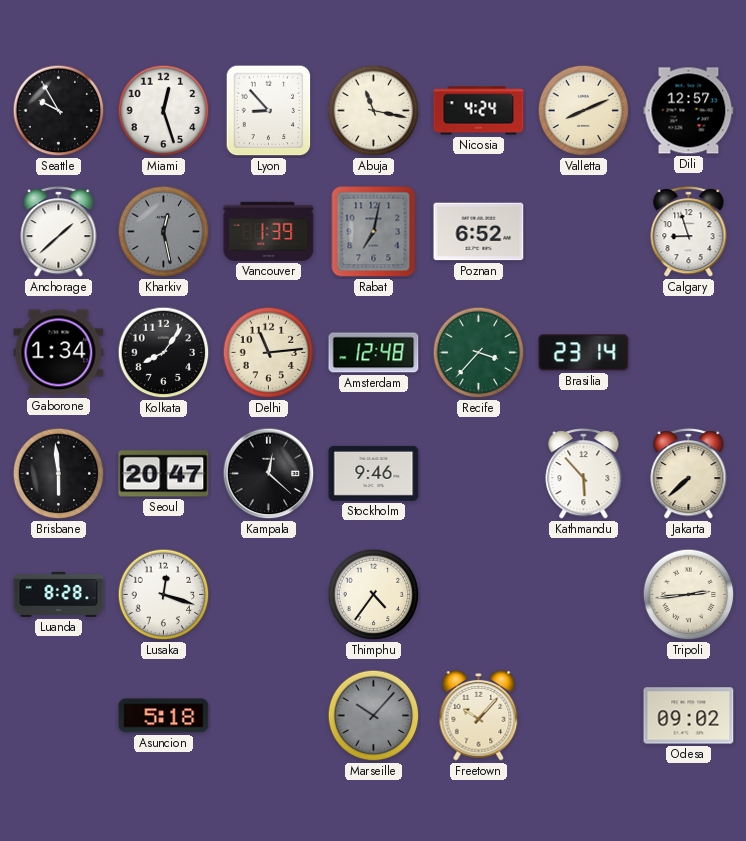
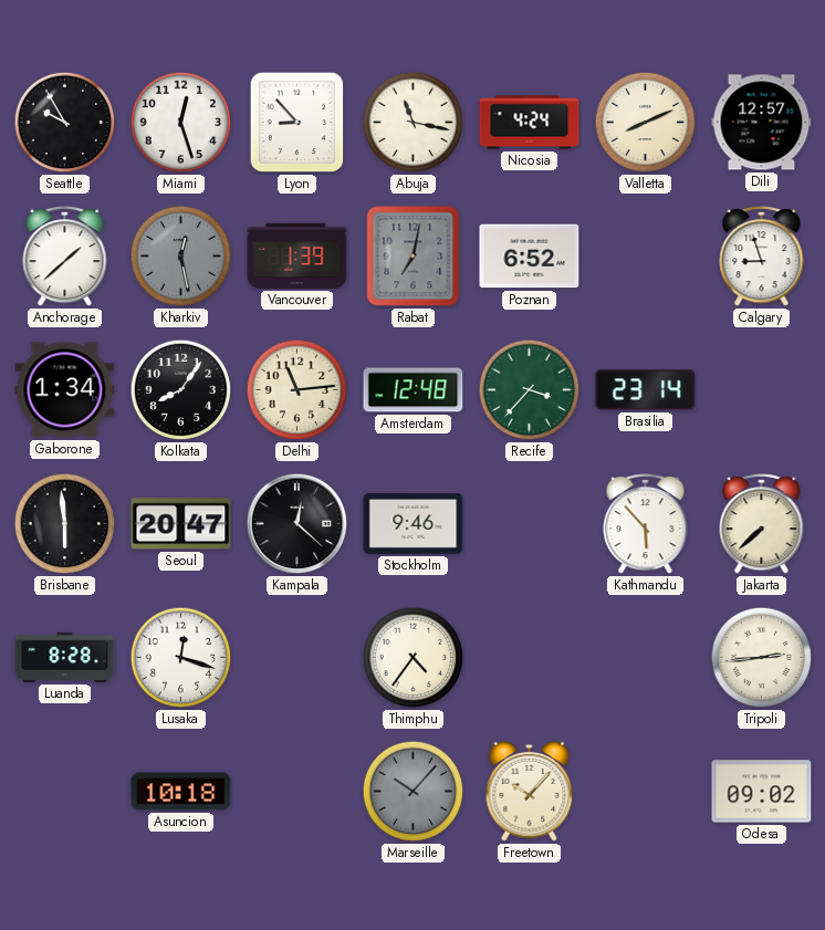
Asuncion: 5:18 -> 10:18
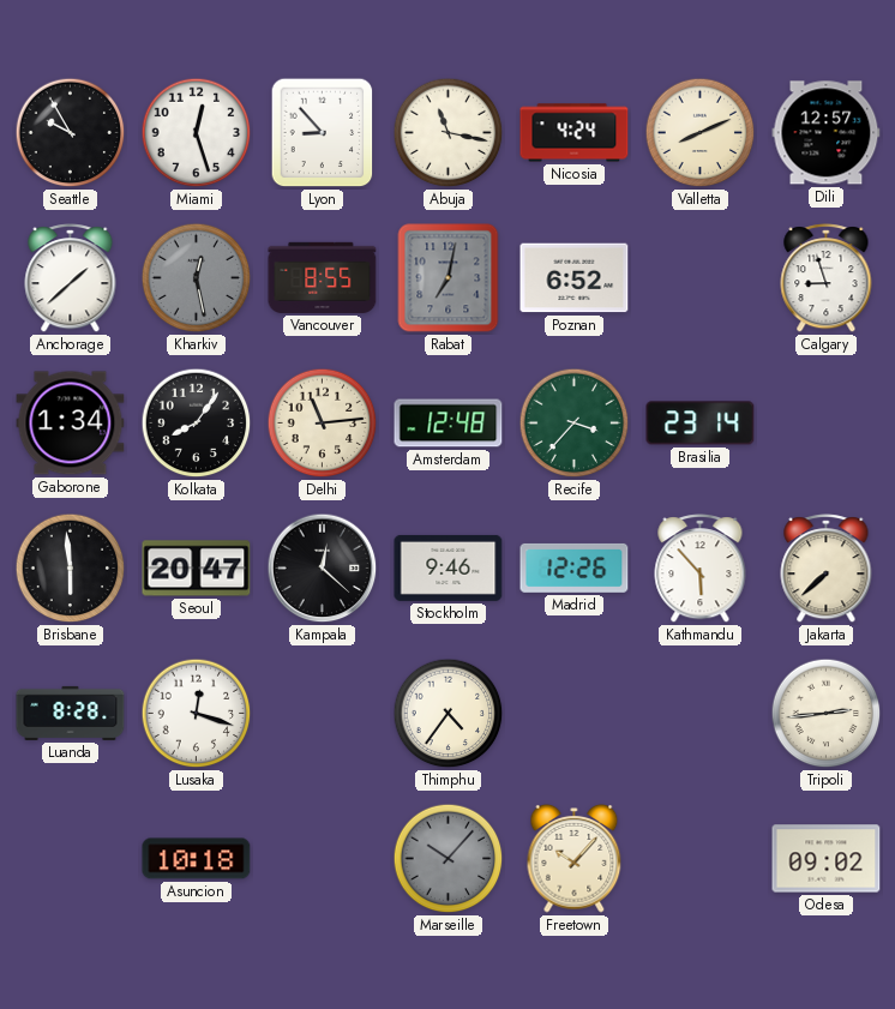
Vancouver: 1:39 -> 8:55
Madrid: none -> 12:26
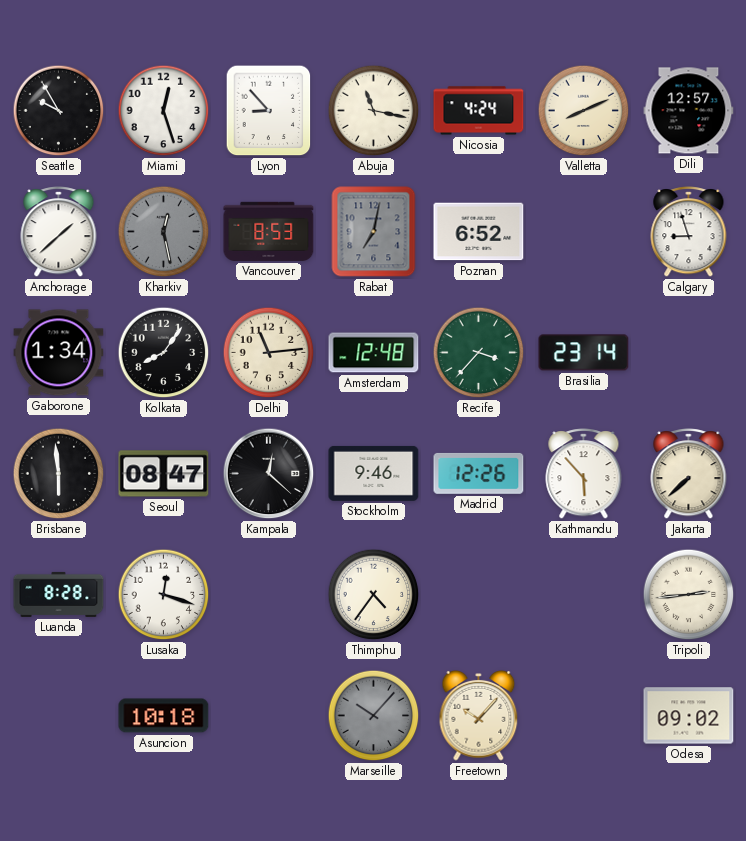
Vancouver: 8:55 -> 8:53
Seoul: 20:47 -> 08:47
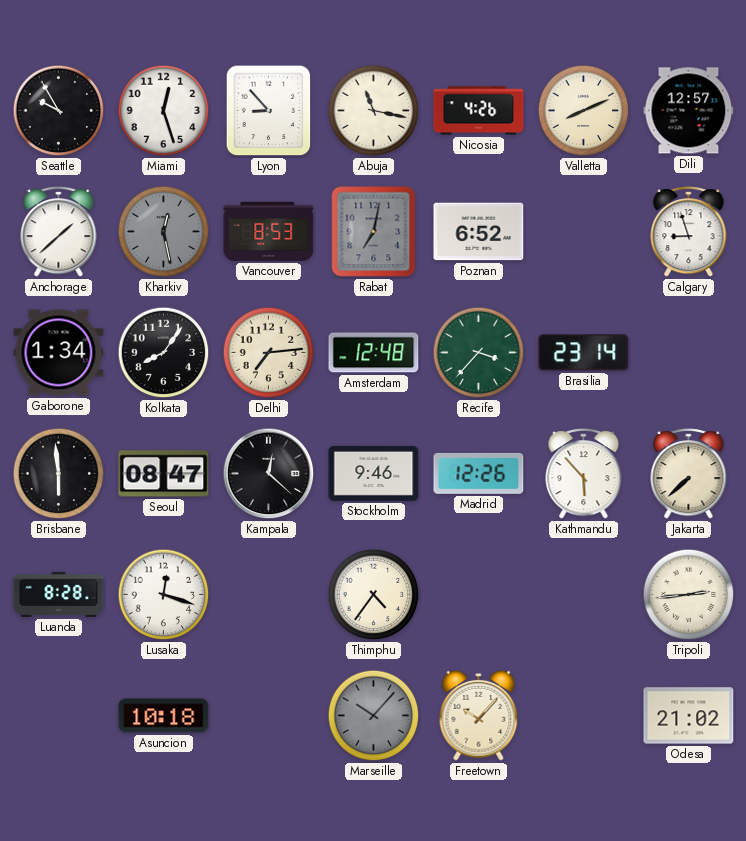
Nicosia: 4:24 -> 4:26
Delhi: 11:14 -> 7:14
Odesa: 09:02 -> 21:02
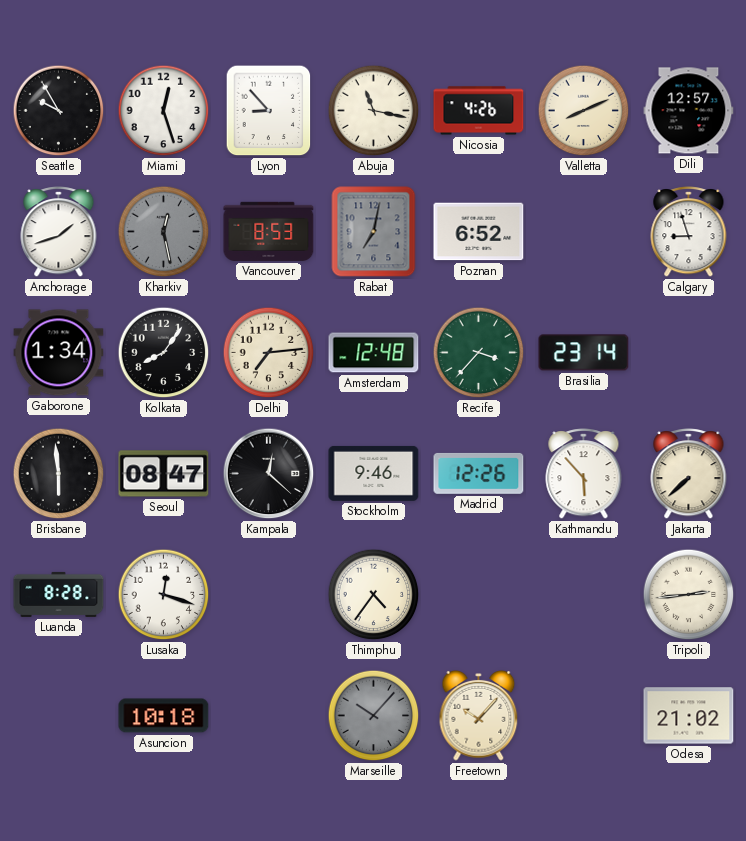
Anchorage: 1:38 -> 1:42
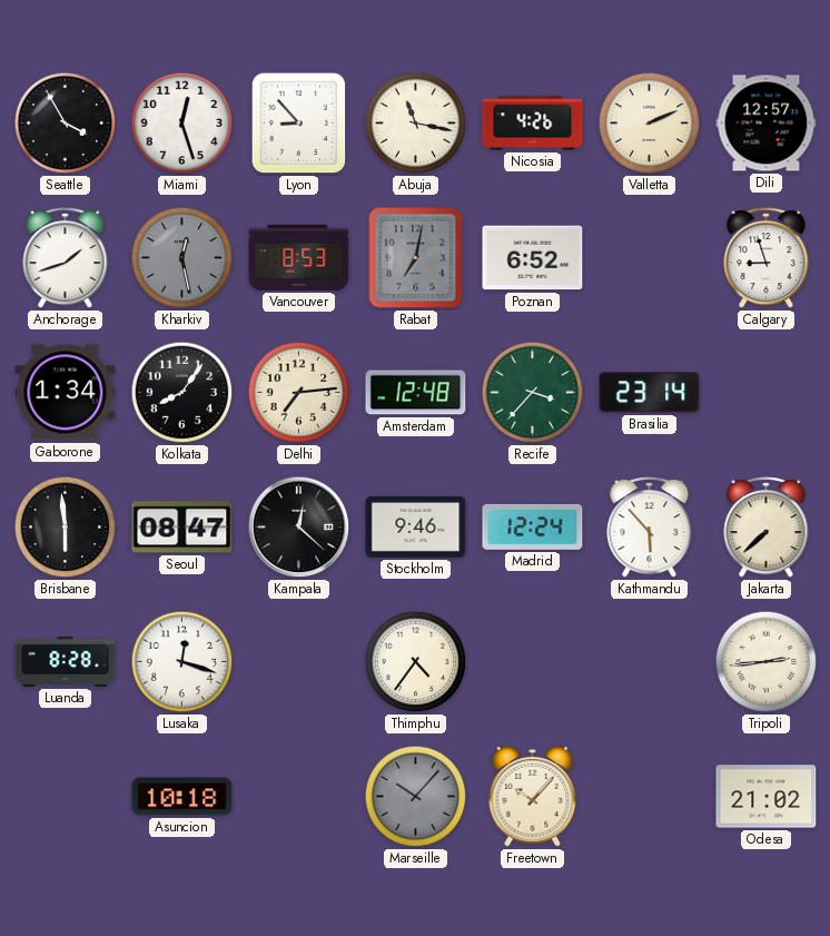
Seattle: 9:55 -> 3:55
Valletta: 8:11 -> 2:11
Madrid: 12:26 -> 12:24
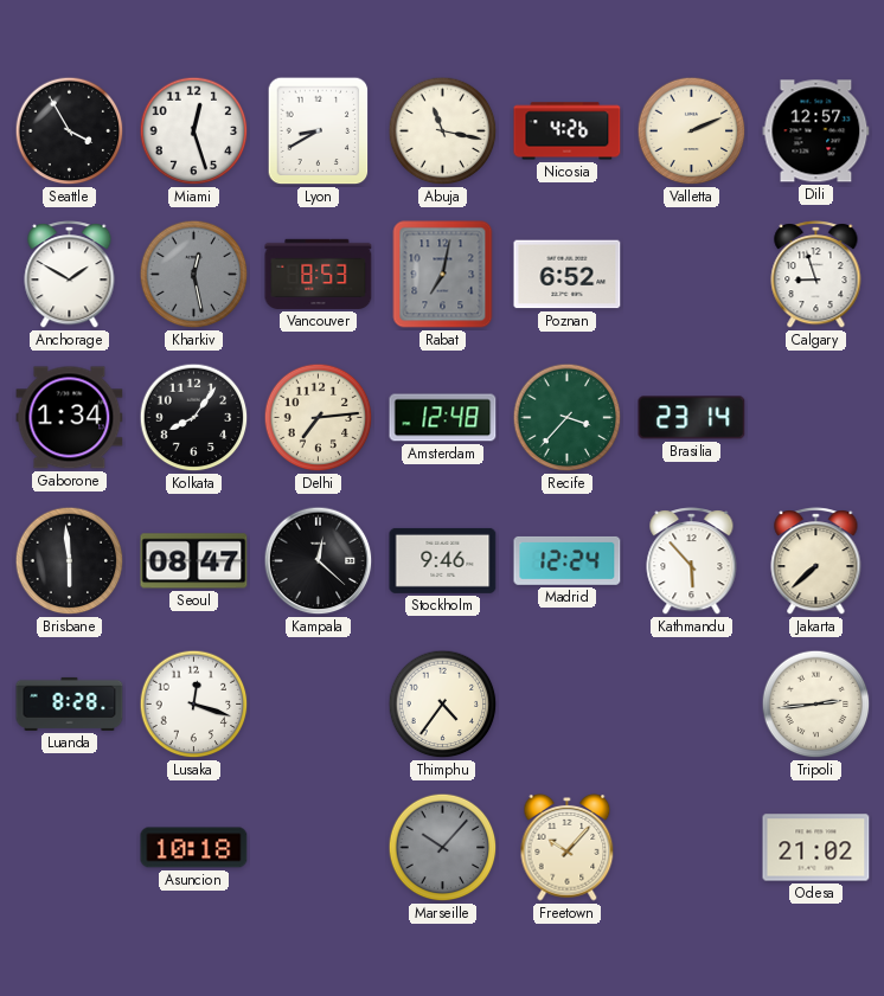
Lyon: 8:53 -> 8:40
Anchorage: 1:42 -> 1:50
